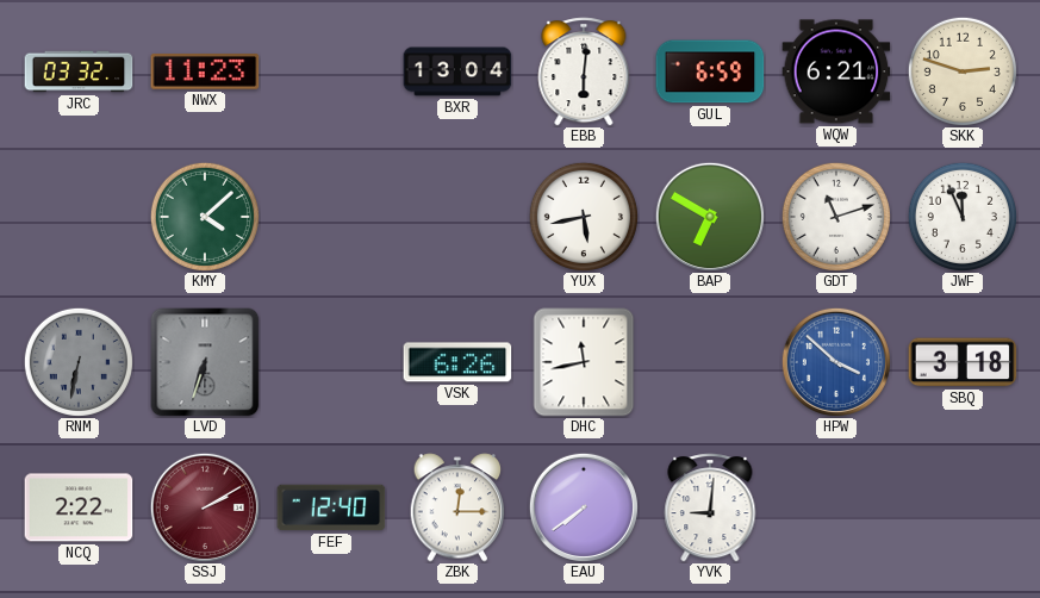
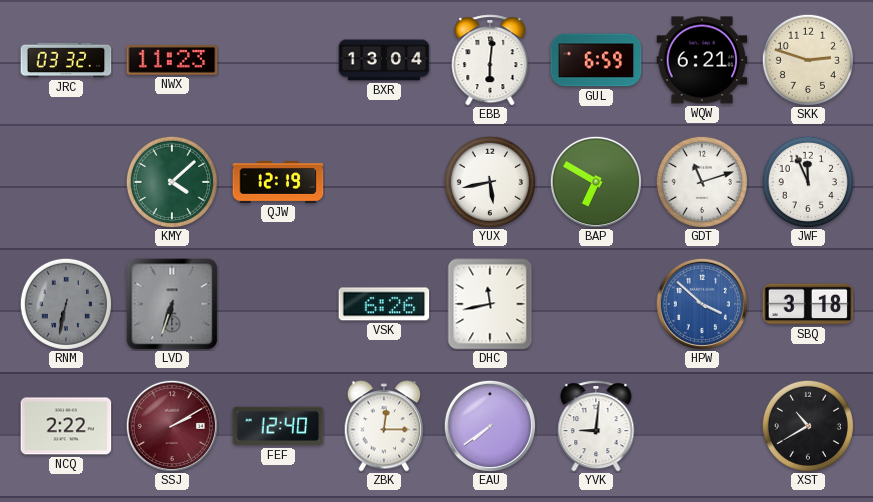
QJW: none -> 12:19
XST: none -> 10:40
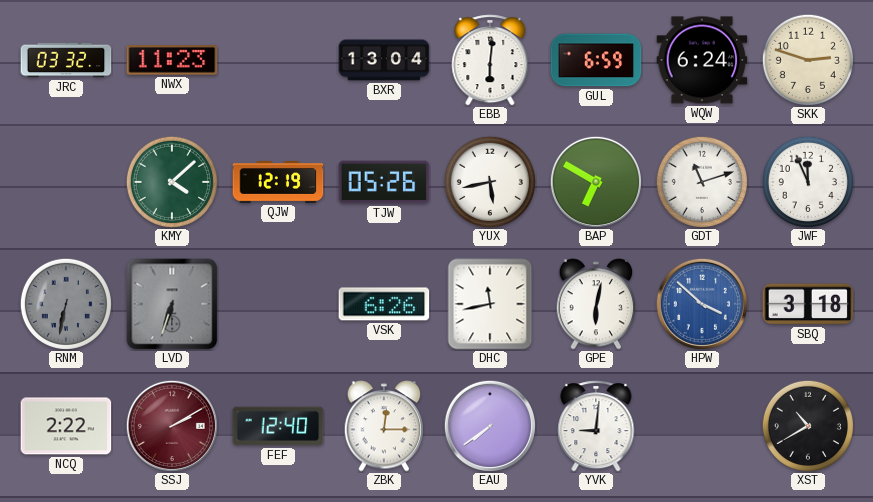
WQW: 6:21 -> 6:24
TJW: none -> 05:26
GPE: none -> 6:02
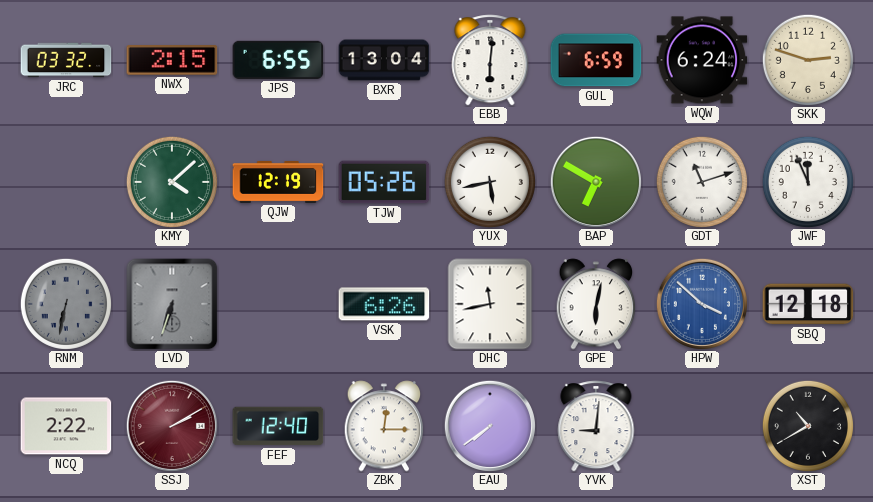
NWX: 11:23 -> 2:15
JPS: none -> 6:55
SBQ: 3:18 -> 12:18
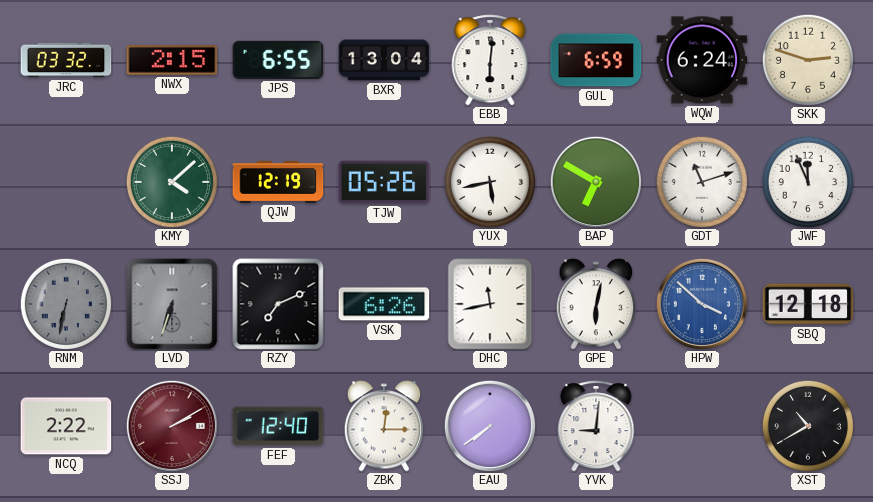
RZY: none -> 7:11
